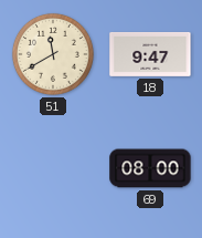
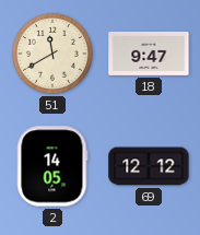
2: none -> 14:05
69: 08:00 -> 12:12
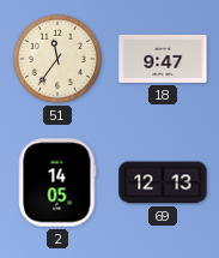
51: 11:40 -> 11:36
69: 12:12 -> 12:13
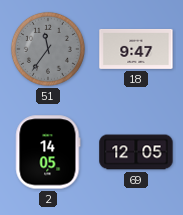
51 dial: cream -> grey
69: 12:13 -> 12:05
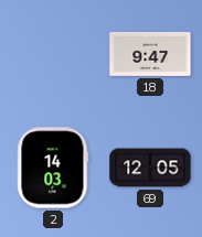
51: 11:36 -> none
2: 14:05 -> 14:03
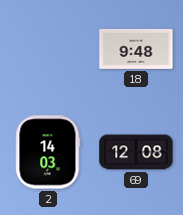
18: 9:47 -> 9:48
69: 12:05 -> 12:08
